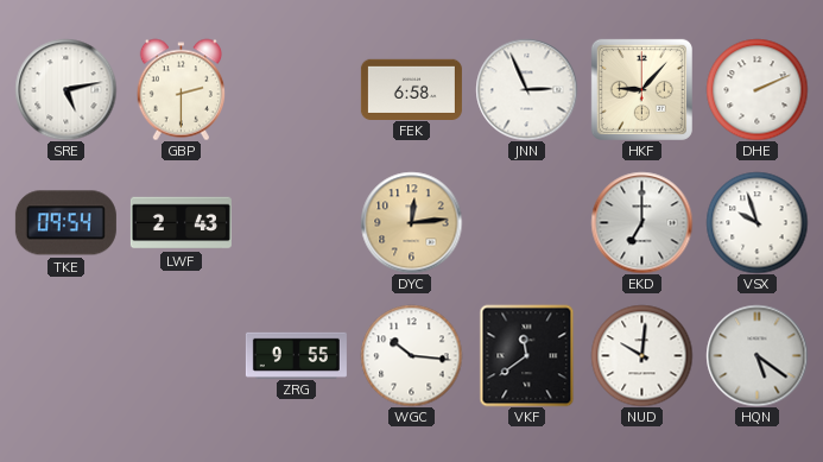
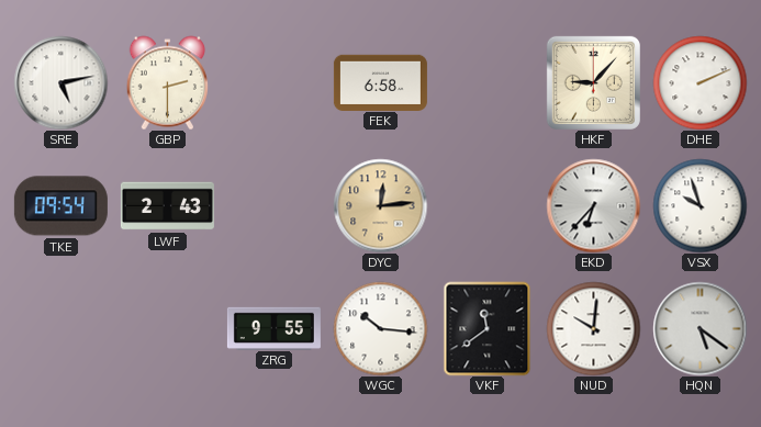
JNN: 2:56 -> none
EKD: 7:00 -> 6:37
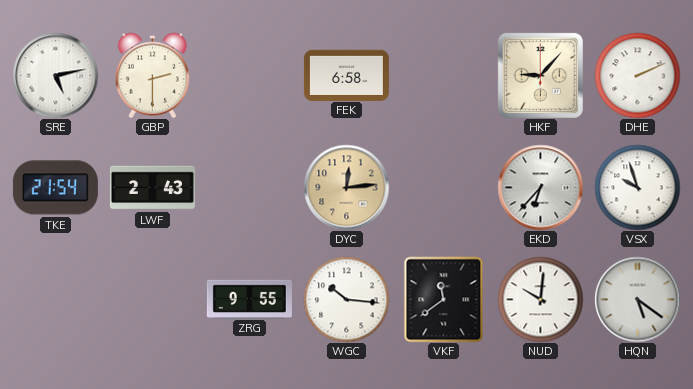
TKE: 09:54 -> 21:54
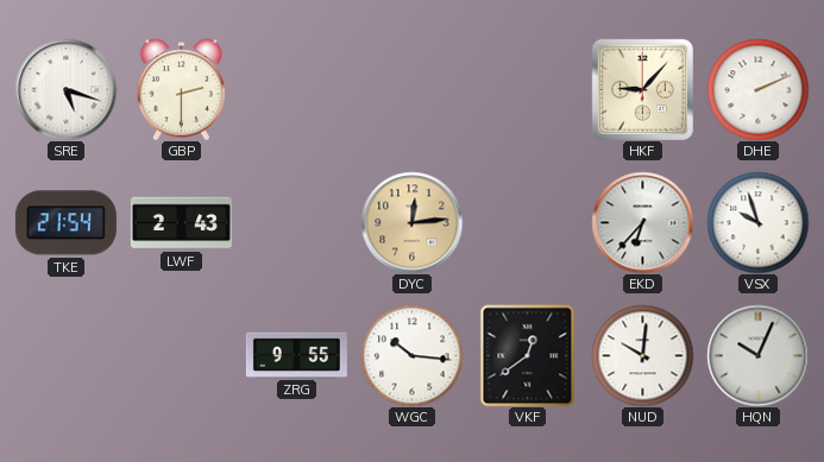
SRE: 5:13 -> 5:18
FEK: 6:58 -> none
VKF: 11:39 -> 12:39
HQN: 5:21 -> 10:04
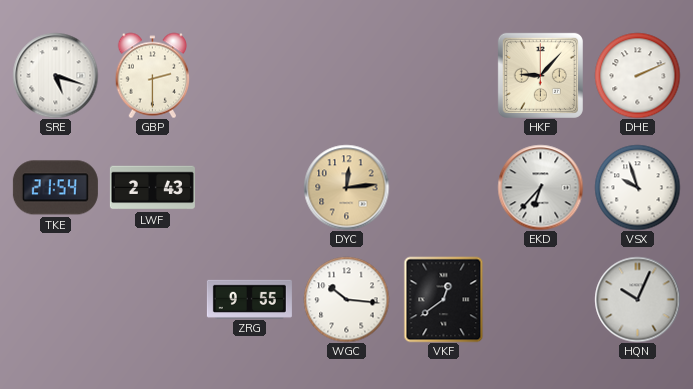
NUD: 10:01 -> none
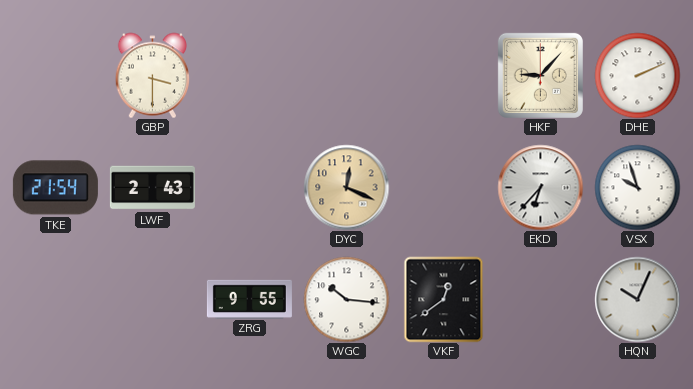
SRE: 5:18 -> none
GBP: 2:30 -> 3:30
DYC: 12:14 -> 12:19
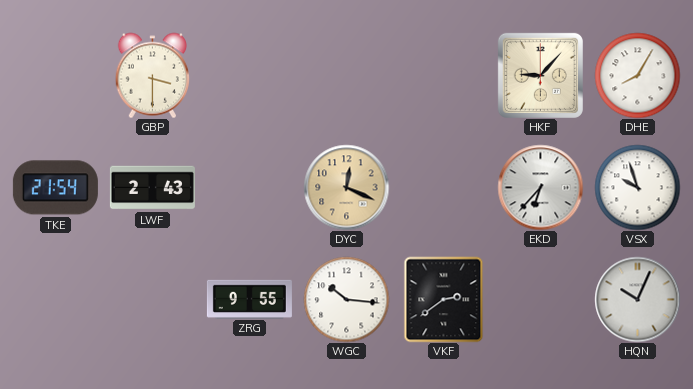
DHE: 2:11 -> 8:05
VKF: 12:39 -> 2:39
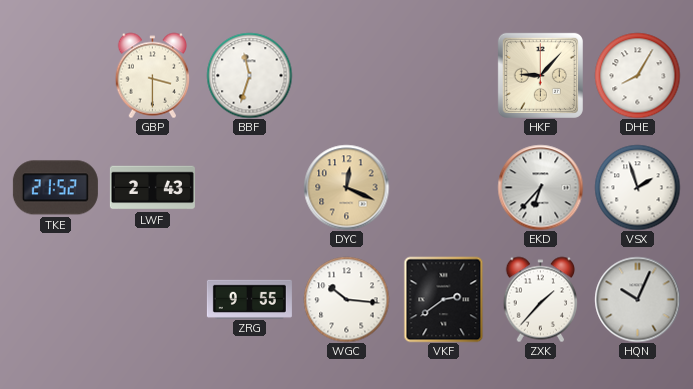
BBF: none -> 11:33
TKE: 21:54 -> 21:52
VSX: 9:57 -> 1:57
ZXK: none -> 1:37
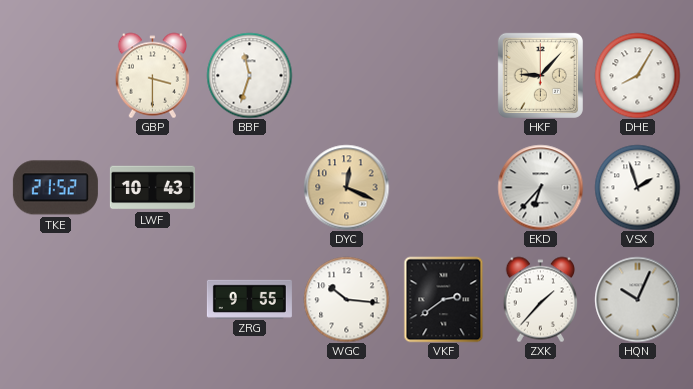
LWF: 2:43 -> 10:43
